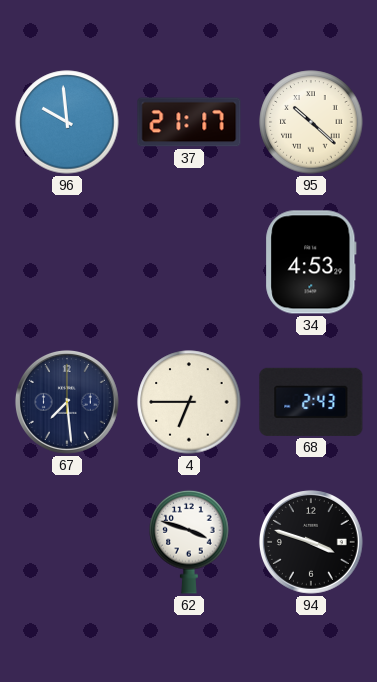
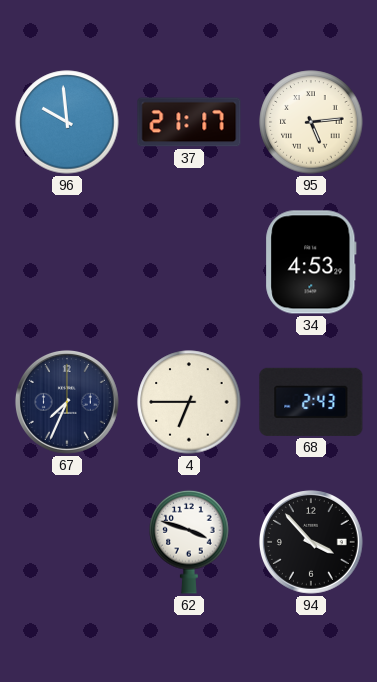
95: 10:22 -> 5:14
67: 7:29 -> 7:34
94: 3:48 -> 3:53
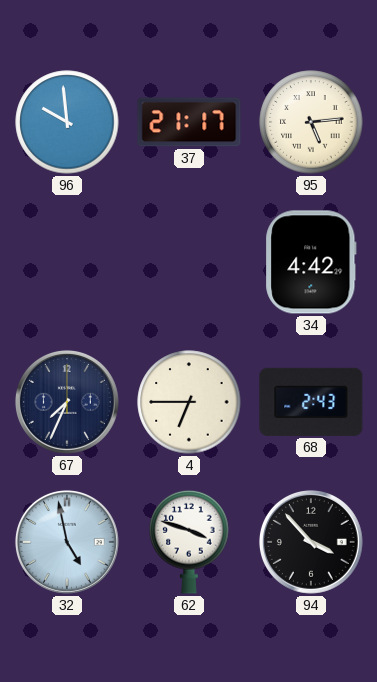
34: 4:53 -> 4:42
32: none -> 4:58
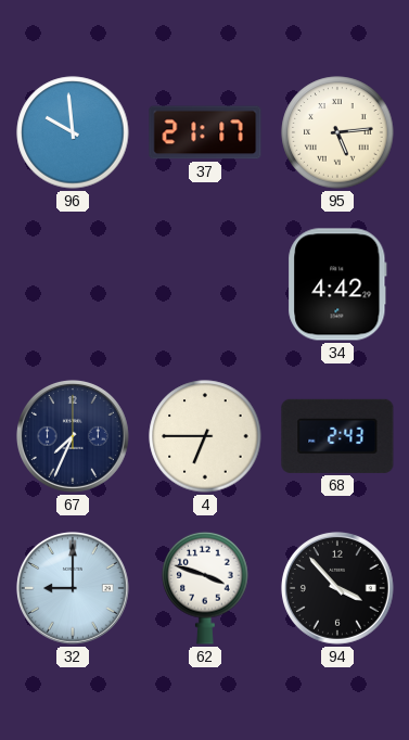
32: 4:58 -> 9:00
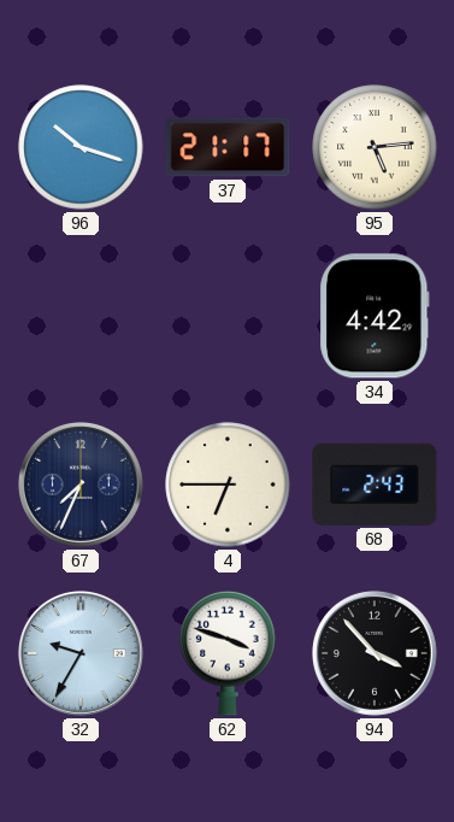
96: 9:59 -> 10:18
32: 9:00 -> 9:35
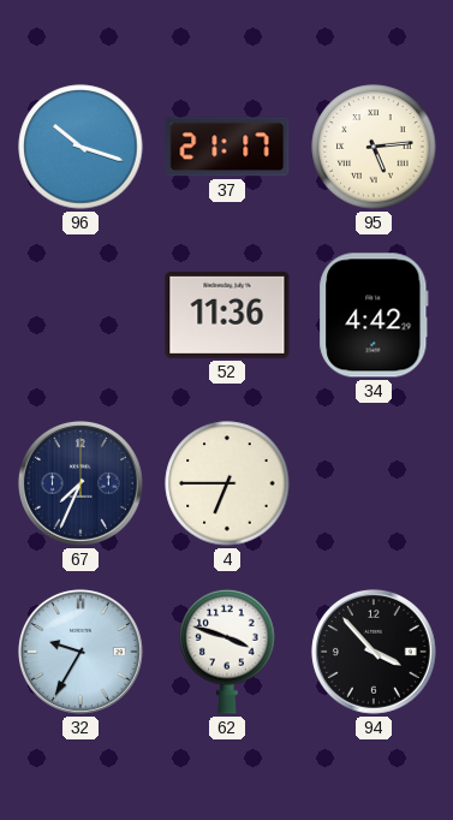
52: none -> 11:36
68: 2:43 -> none
